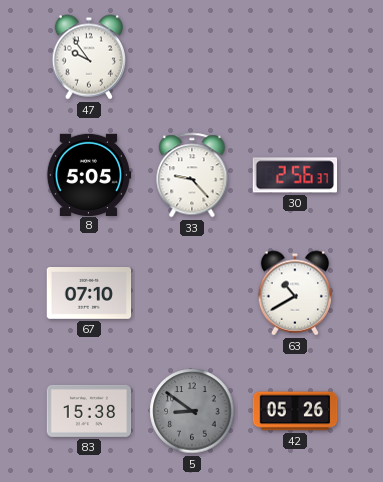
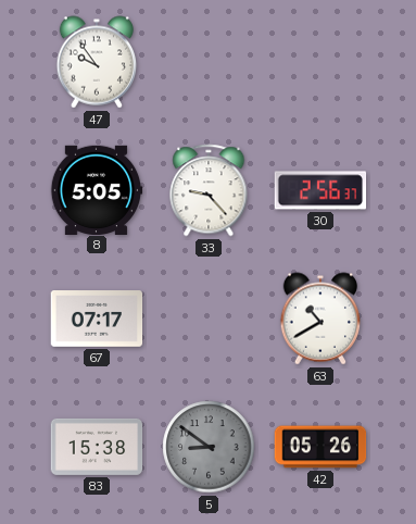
67: 07:10 -> 07:17
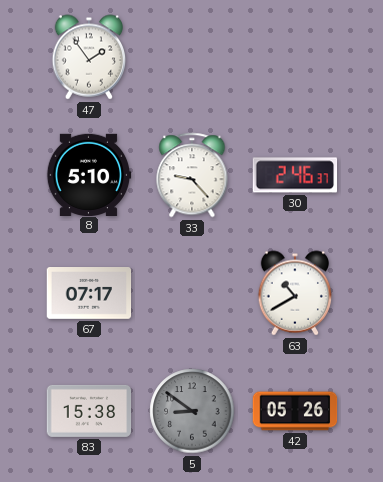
47: 9:54 -> 1:54
8: 5:05 -> 5:10
30: 2:56 -> 2:46
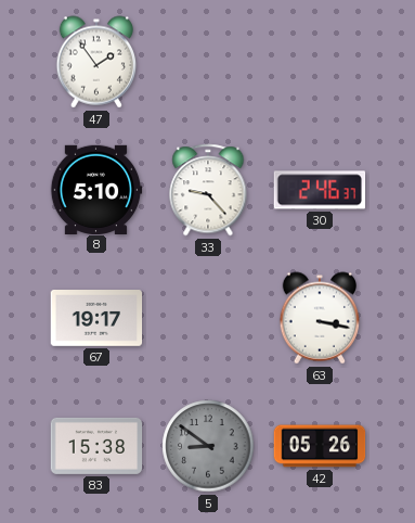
67: 07:17 -> 19:17
63: 10:40 -> 3:17
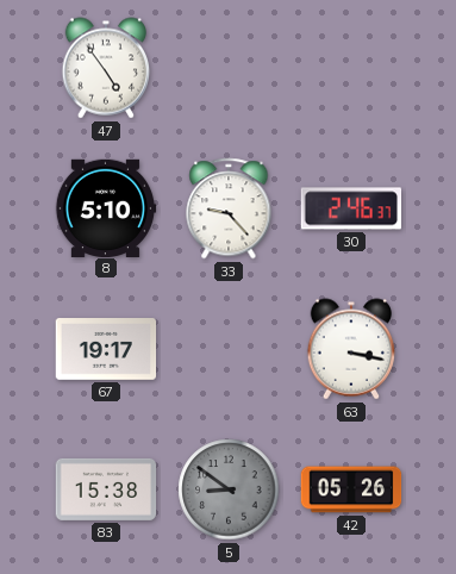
47: 1:54 -> 4:54
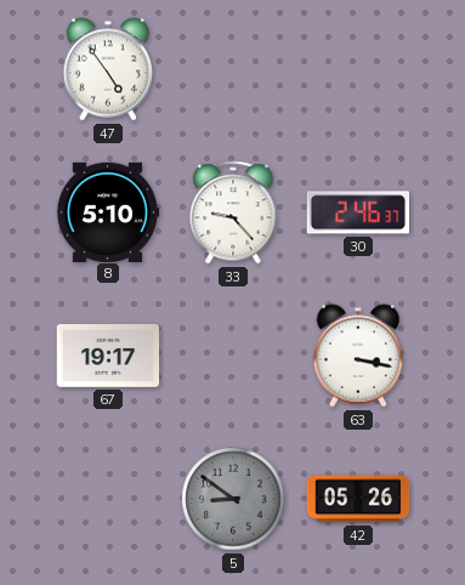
83: 15:38 -> none
